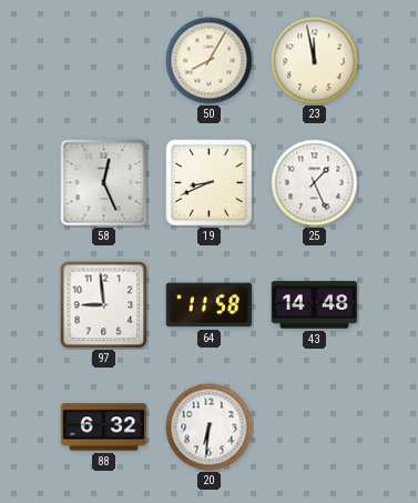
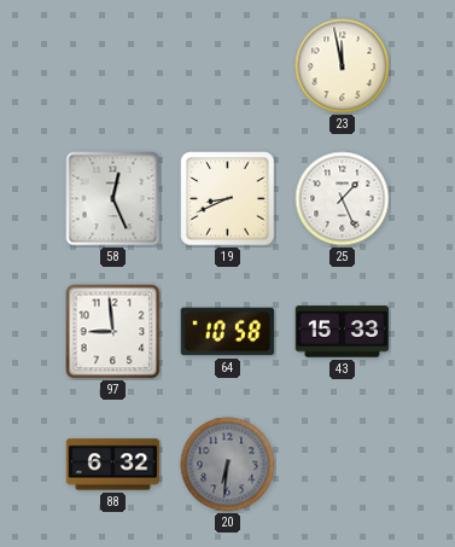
50: 8:05 -> none
64: 11:58 -> 10:58
43: 14:48 -> 15:33
20 dial: white -> grey
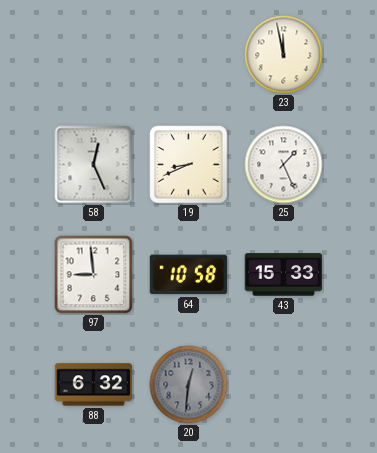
20: 6:31 -> 12:31
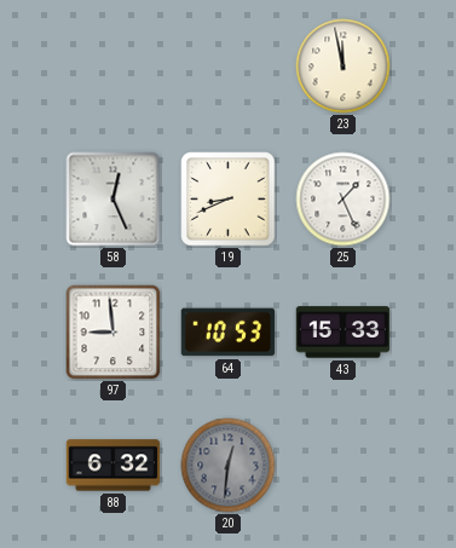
64: 10:58 -> 10:53
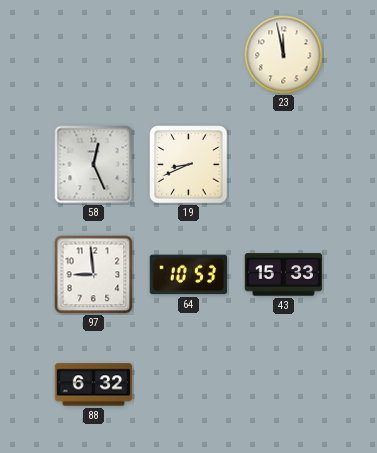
25: 1:26 -> none
20: 12:31 -> none
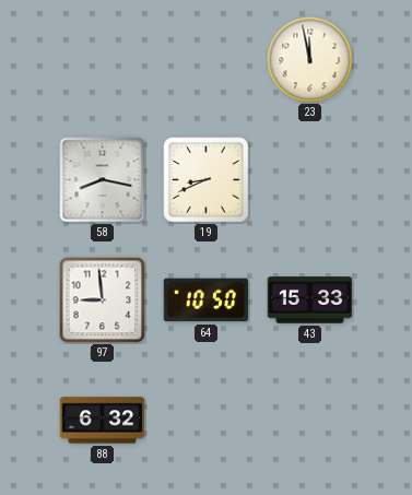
58: 12:26 -> 8:17
64: 10:53 -> 10:50
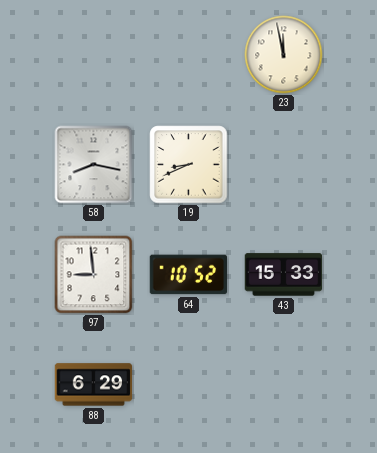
64: 10:50 -> 10:52
88: 6:32 -> 6:29
